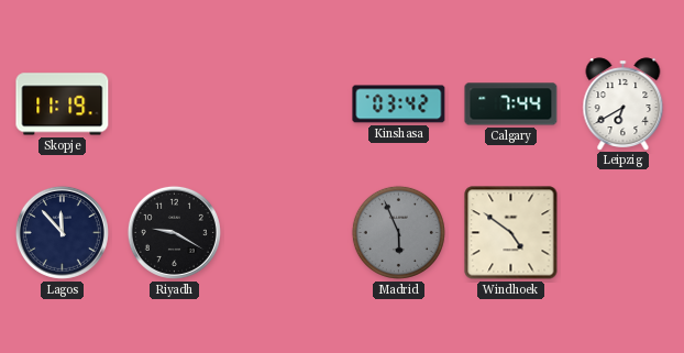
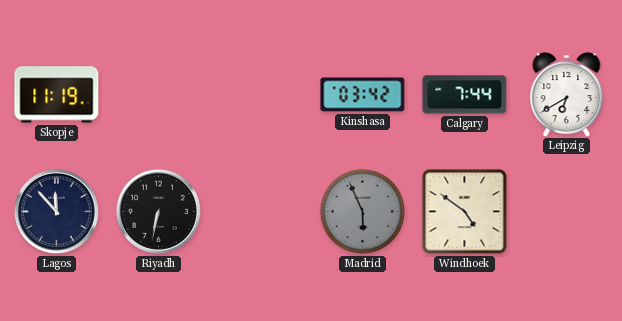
Riyadh: 9:20 -> 6:32
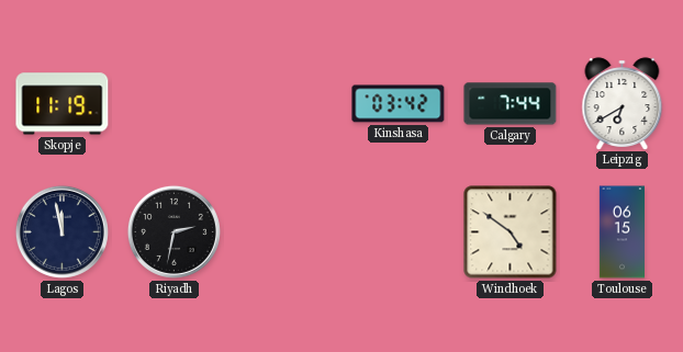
Lagos: 11:53 -> 11:58
Riyadh: 6:32 -> 2:32
Madrid: 5:56 -> none
Toulouse: none -> 06:15
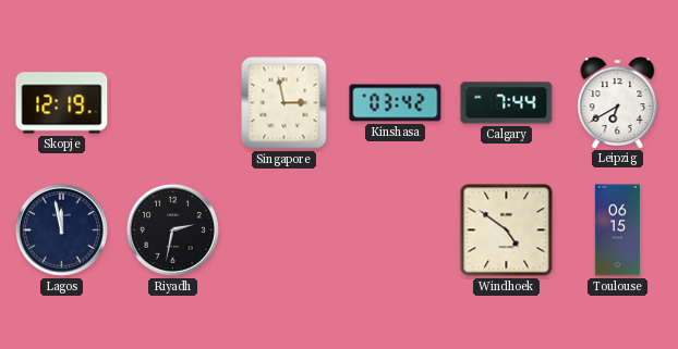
Skopje: 11:19 -> 12:19
Singapore: none -> 2:58
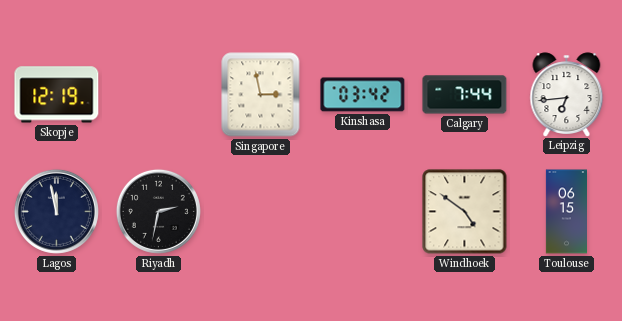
Leipzig: 6:40 -> 6:44
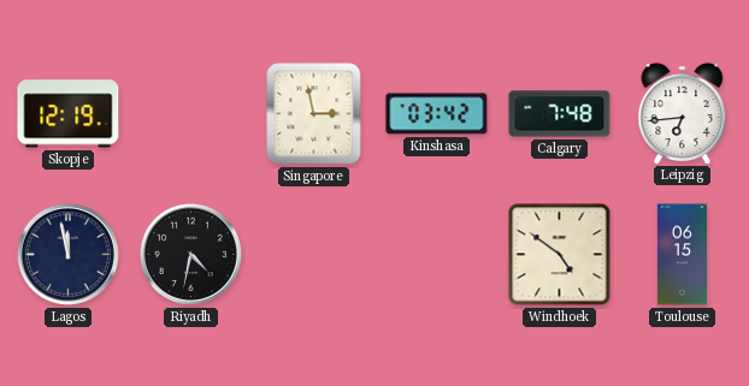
Calgary: 7:44 -> 7:48
Riyadh: 2:32 -> 4:32
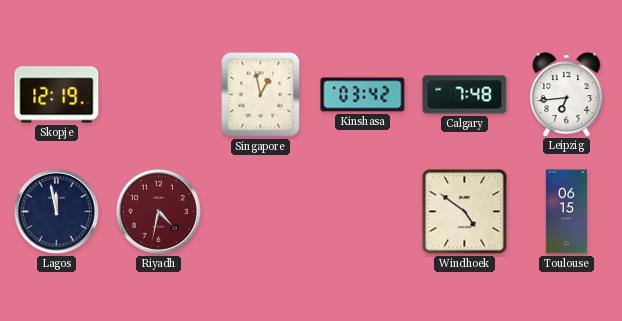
Singapore: 2:58 -> 12:58
Riyadh dial: black -> burgundy
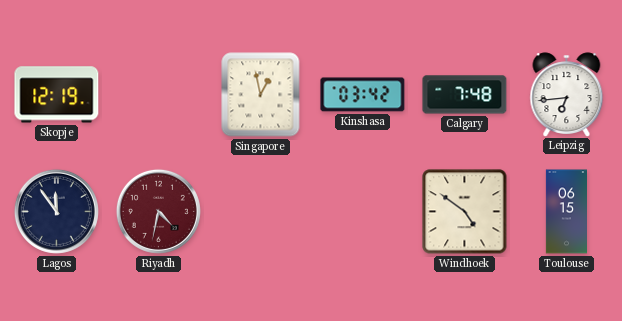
Lagos: 11:58 -> 11:54
